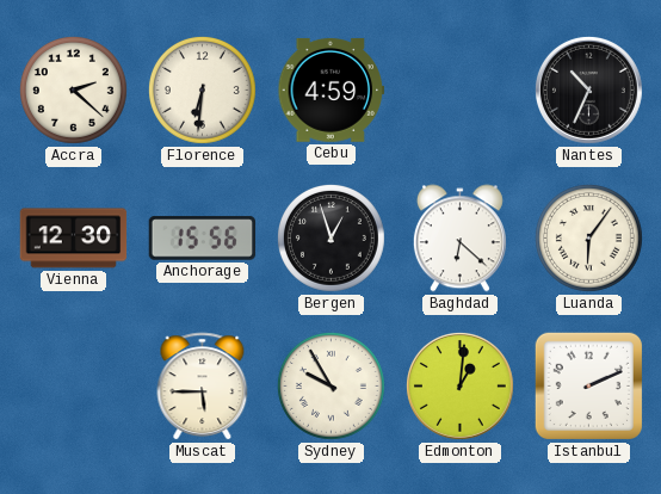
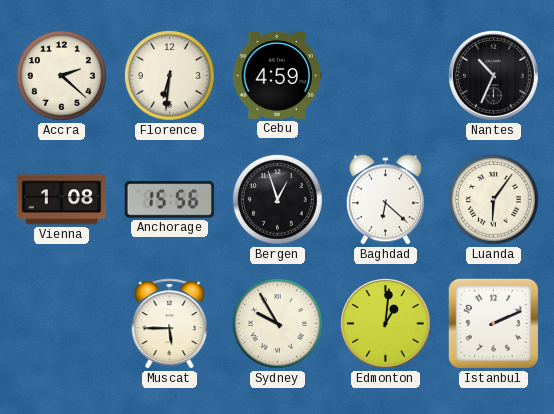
Vienna: 12:30 -> 1:08
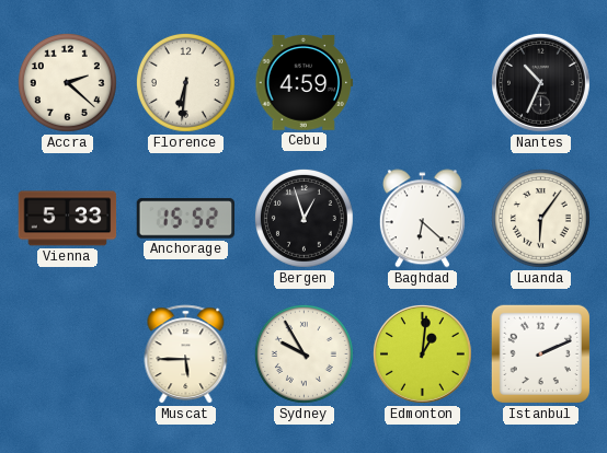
Vienna: 1:08 -> 5:33
Anchorage: 15:56 -> 15:52
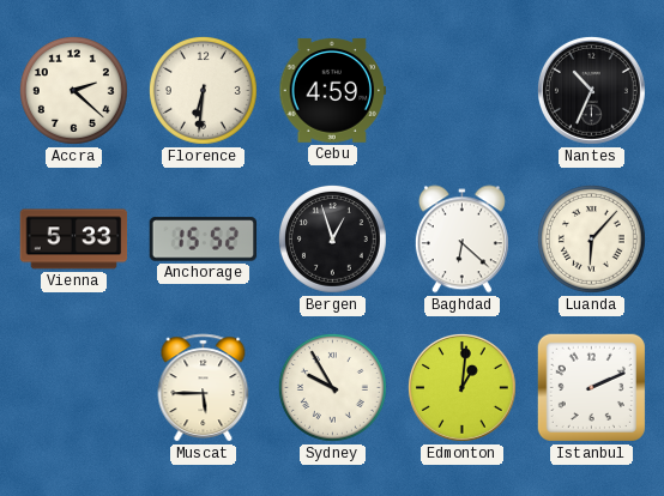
Luanda: 6:06 -> 6:07
